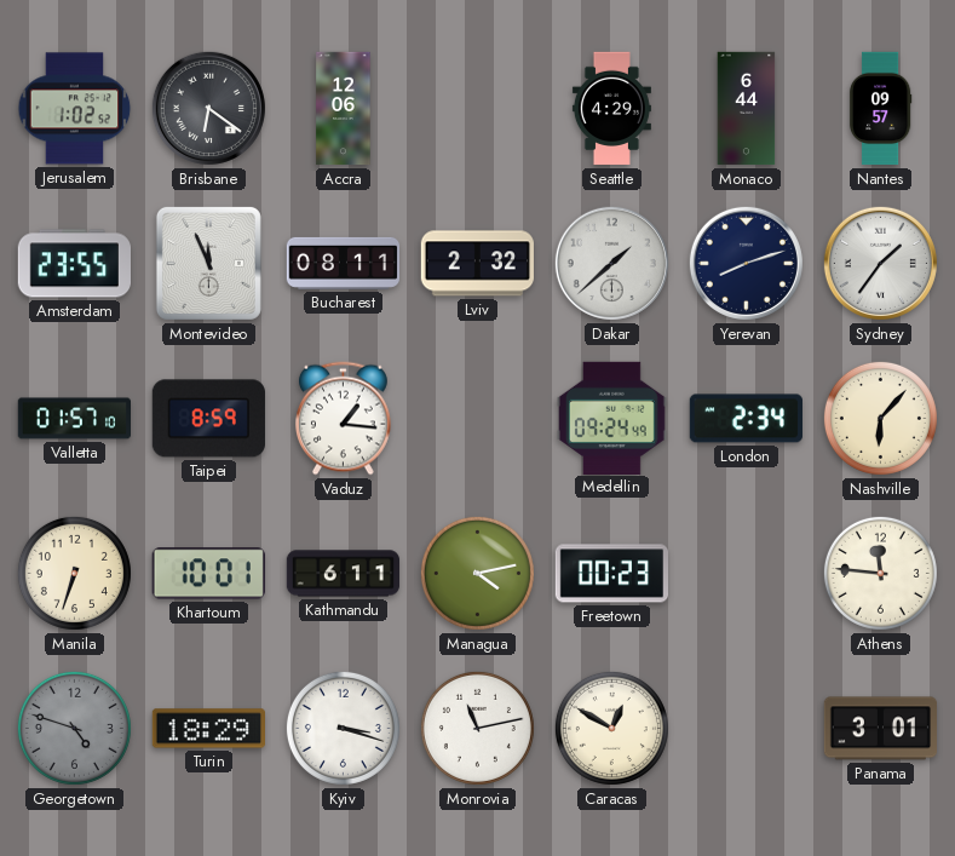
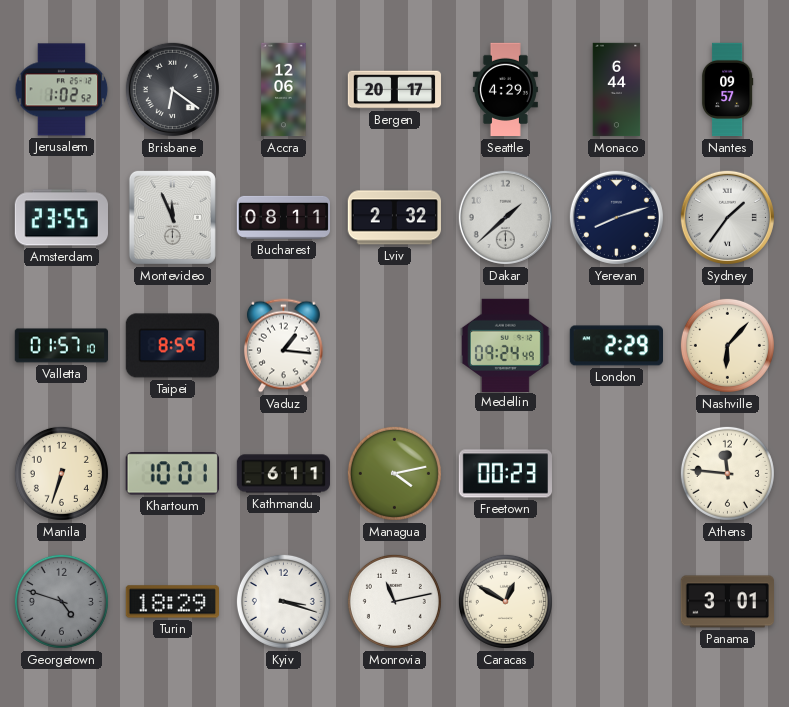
Bergen: none -> 20:17
London: 2:34 -> 2:29
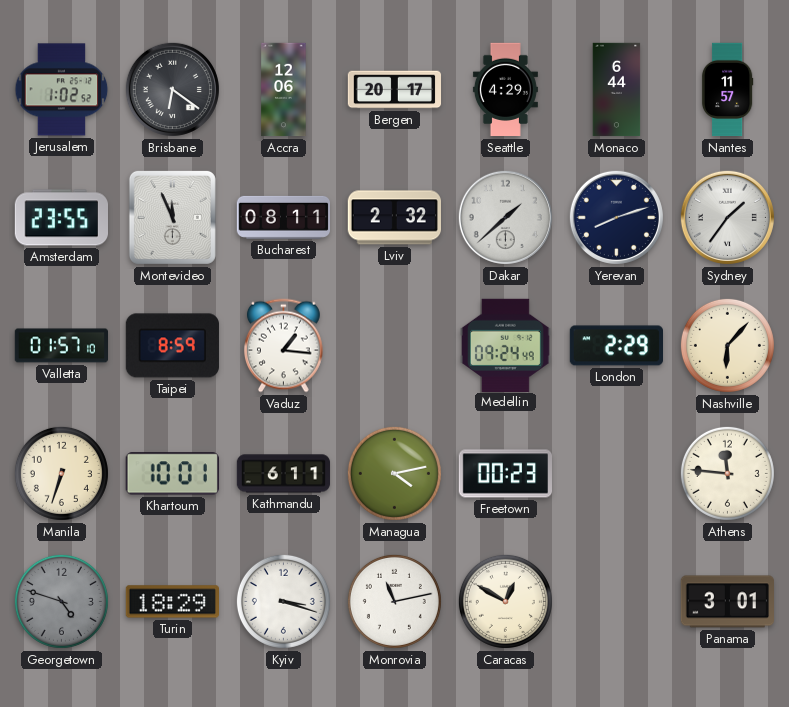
Nantes: 09:57 -> 11:57
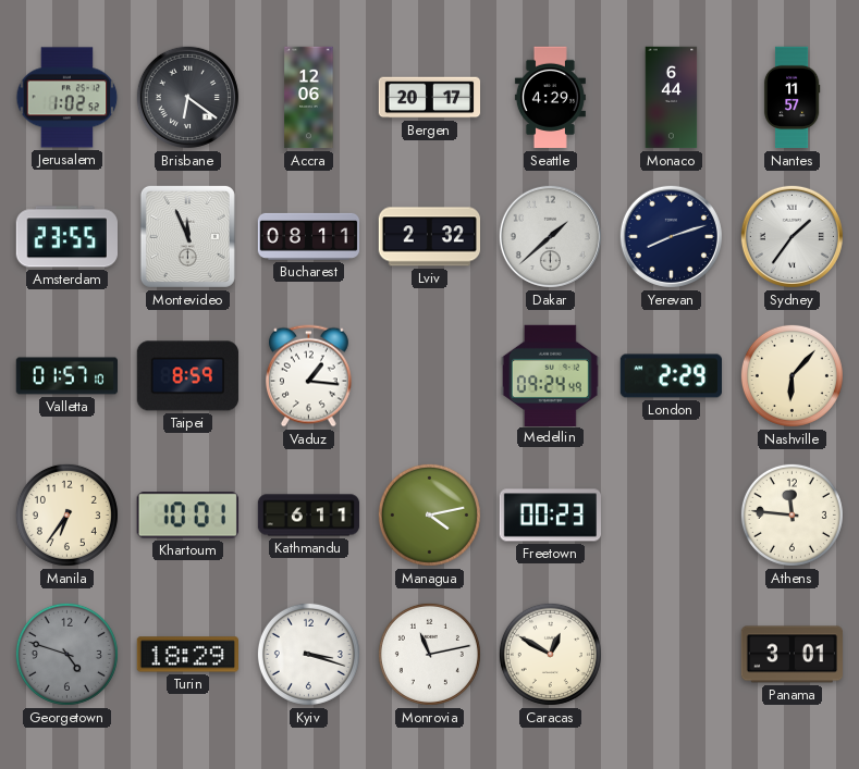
Manila: 6:33 -> 6:36
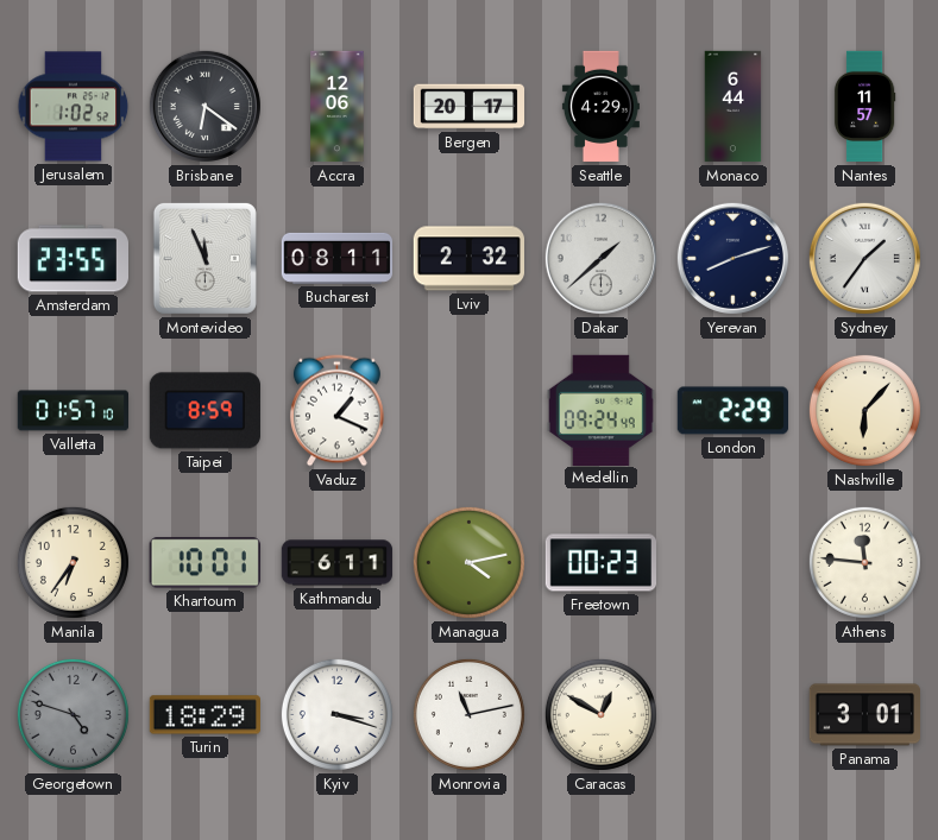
Vaduz: 1:16 -> 1:19
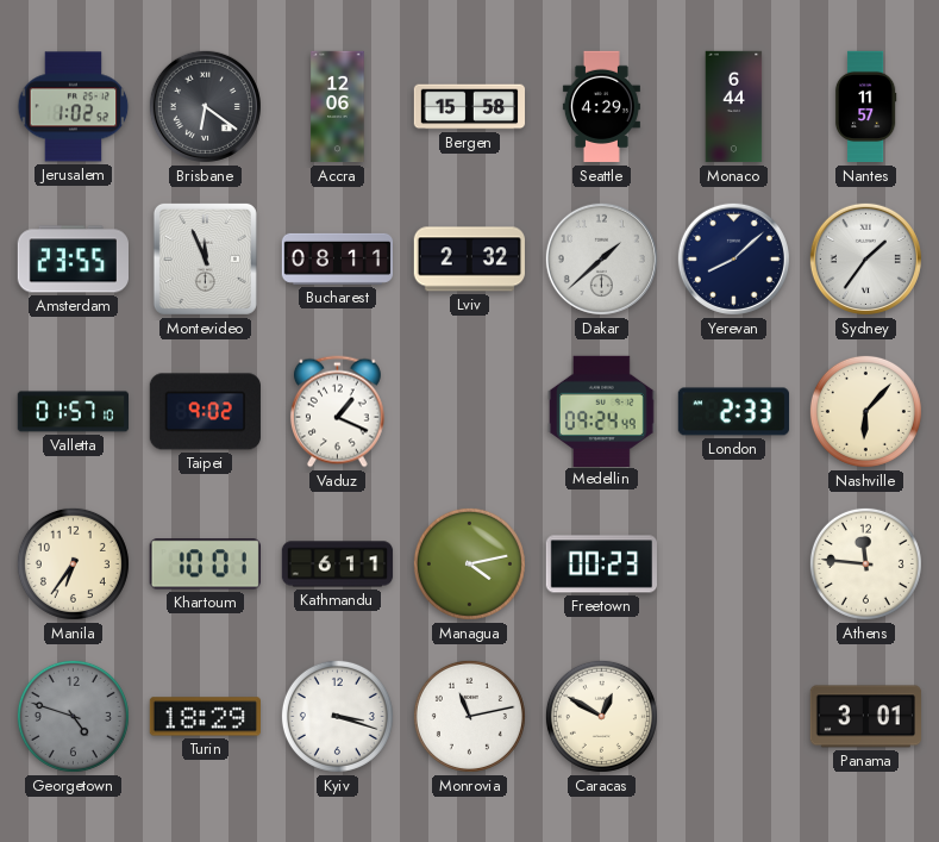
Bergen: 20:17 -> 15:58
Yerevan: 8:12 -> 8:08
Taipei: 8:59 -> 9:02
London: 2:29 -> 2:33
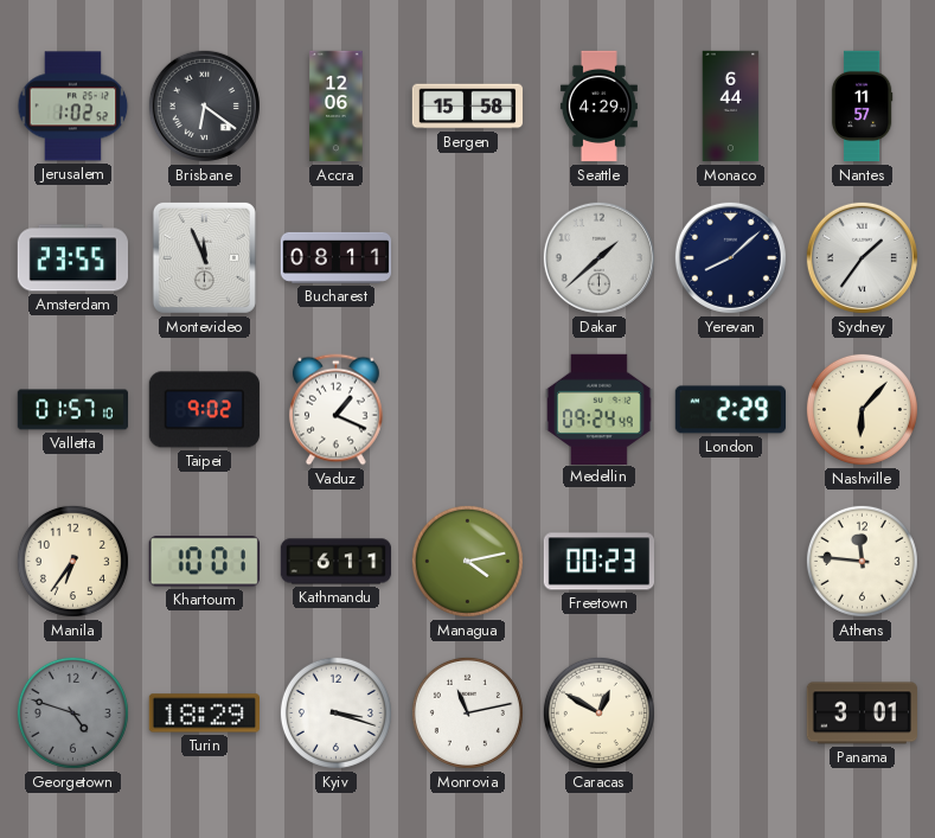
Lviv: 2:32 -> none
London: 2:33 -> 2:29
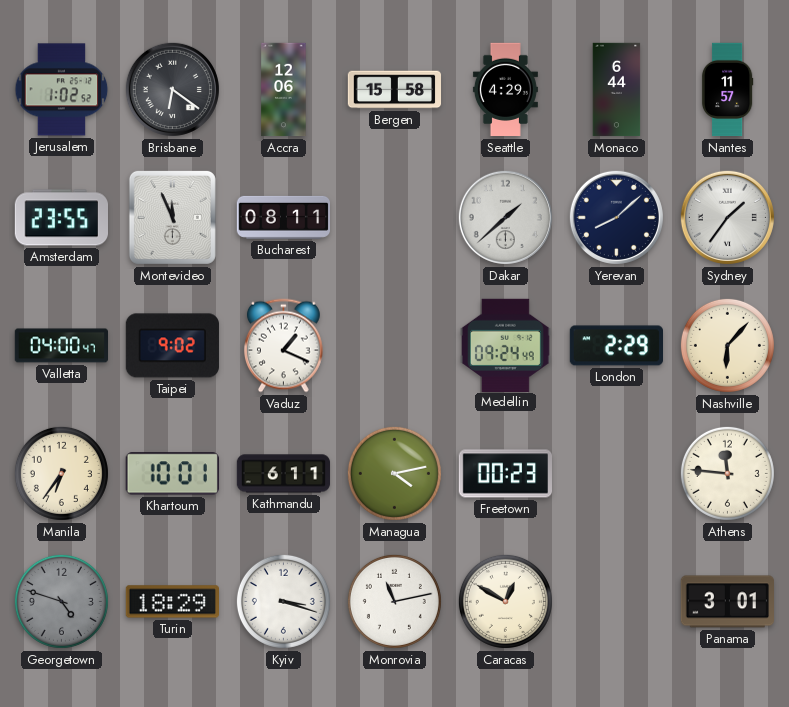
Valletta: 01:57 -> 04:00
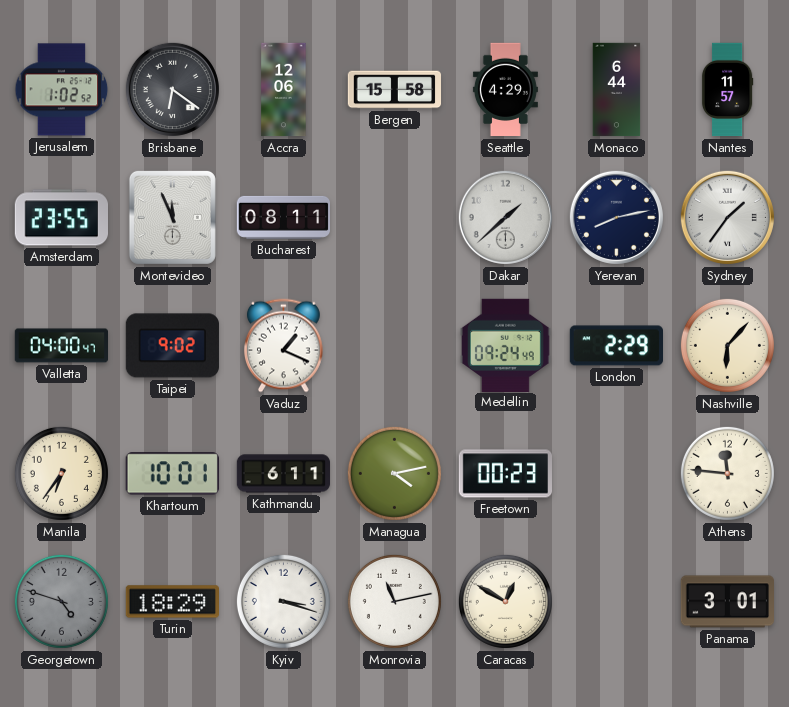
Yerevan: 8:08 -> 8:13
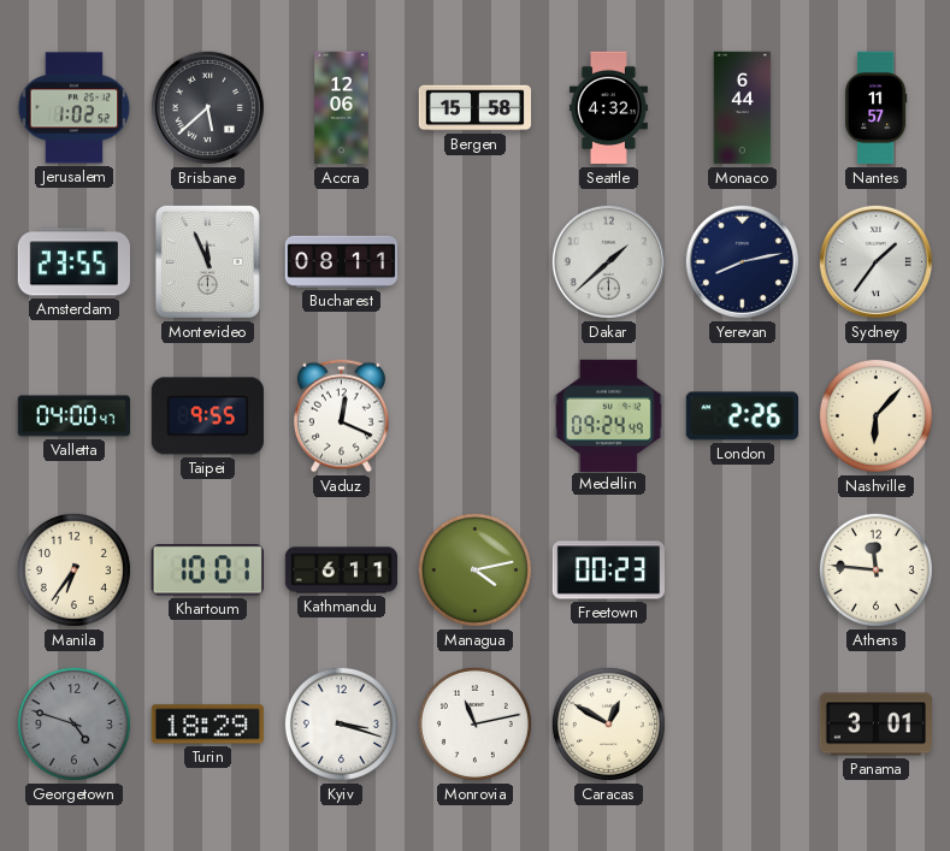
Brisbane: 6:21 -> 5:38
Seattle: 4:29 -> 4:32
Taipei: 9:02 -> 9:55
Vaduz: 1:19 -> 12:19
London: 2:29 -> 2:26
